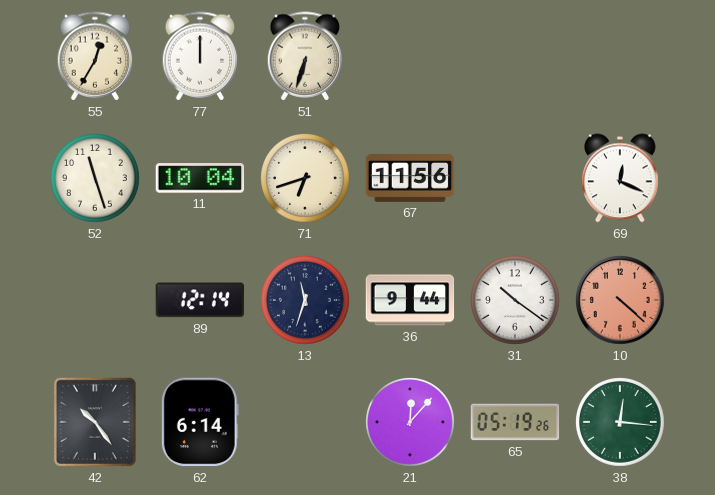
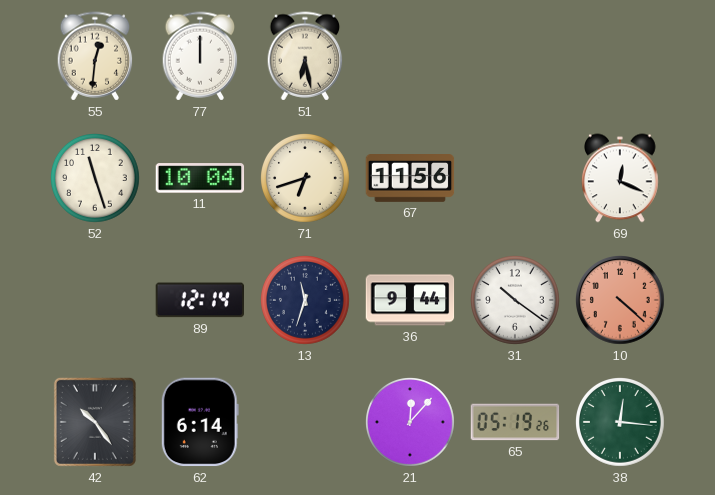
55: 12:35 -> 12:31
51: 6:33 -> 6:28
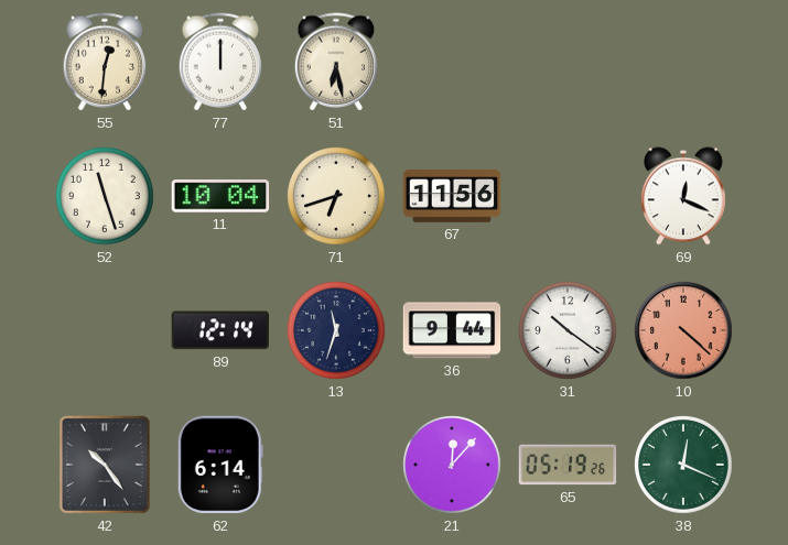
38: 12:16 -> 12:19
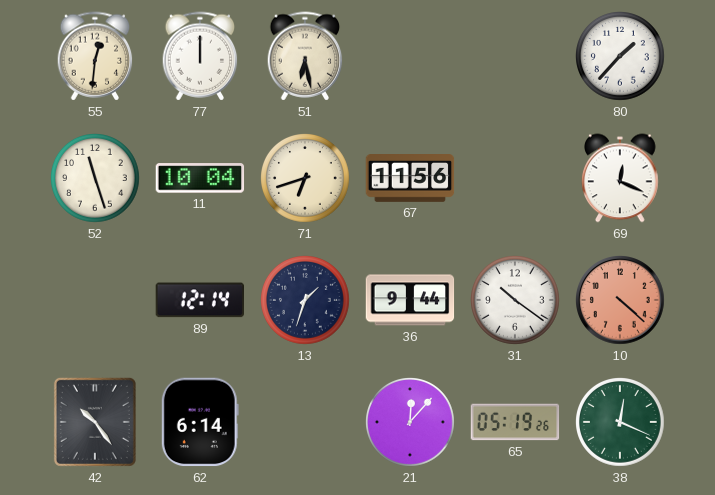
80: none -> 1:37
13: 11:33 -> 1:33
